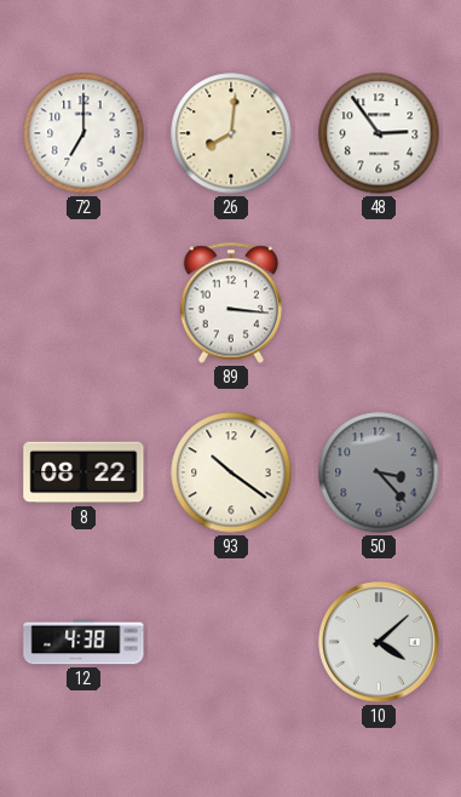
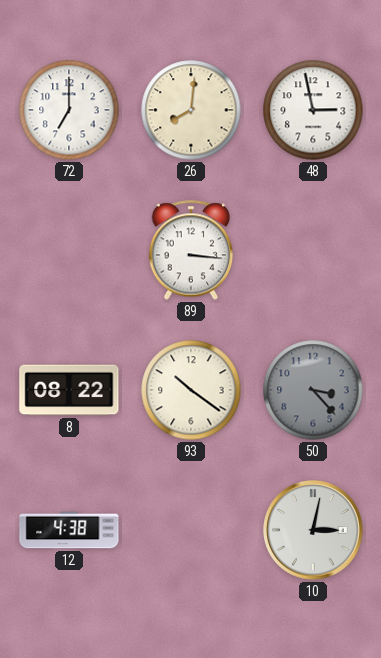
48: 2:54 -> 2:58
10: 4:08 -> 3:02
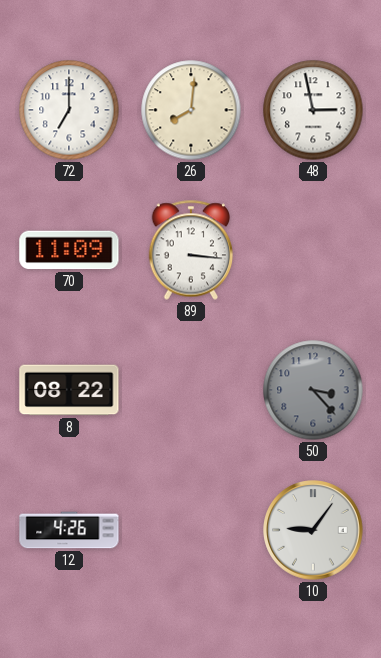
70: none -> 11:09
93: 10:21 -> none
12: 4:38 -> 4:26
10: 3:02 -> 9:06
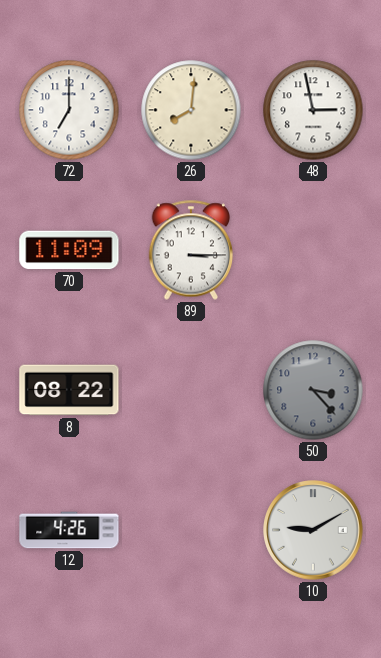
89: 3:16 -> 3:15
10: 9:06 -> 9:10
